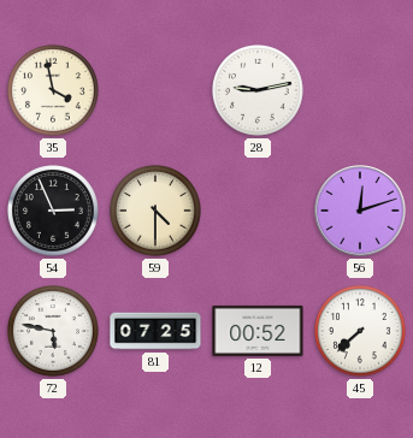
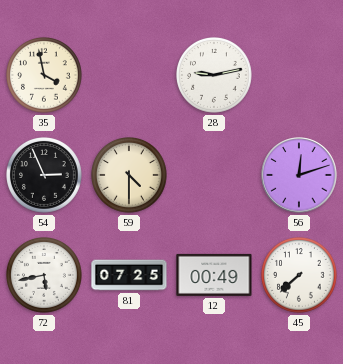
72: 5:47 -> 5:43
12: 00:52 -> 00:49
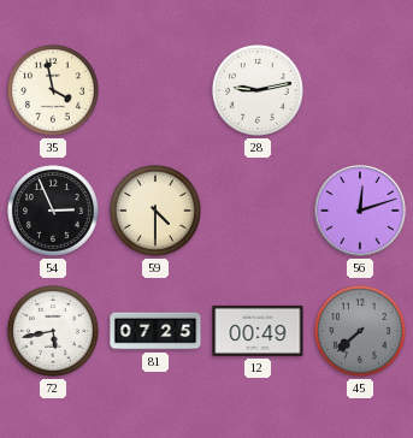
45 dial: white -> grey
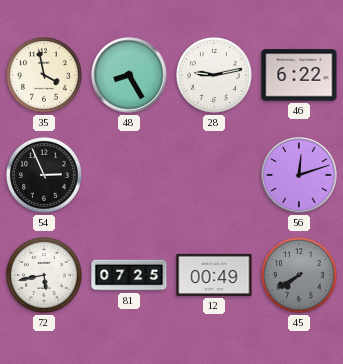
48: none -> 8:25
46: none -> 6:22
59: 4:30 -> none
45: 7:38 -> 7:40
